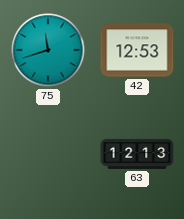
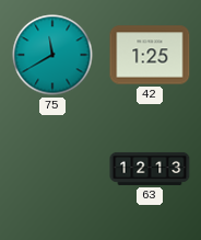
75: 11:42 -> 11:40
42: 12:53 -> 1:25
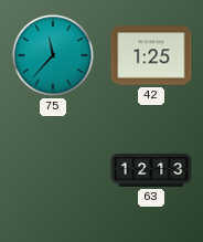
75: 11:40 -> 11:37
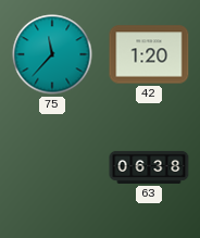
42: 1:25 -> 1:20
63: 12:13 -> 06:38
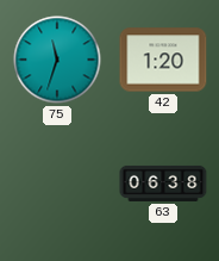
75: 11:37 -> 11:33
